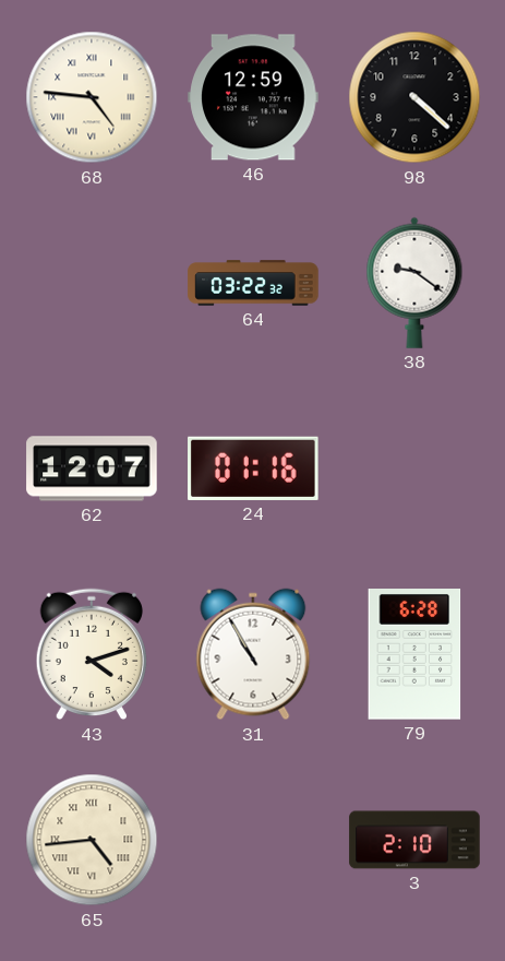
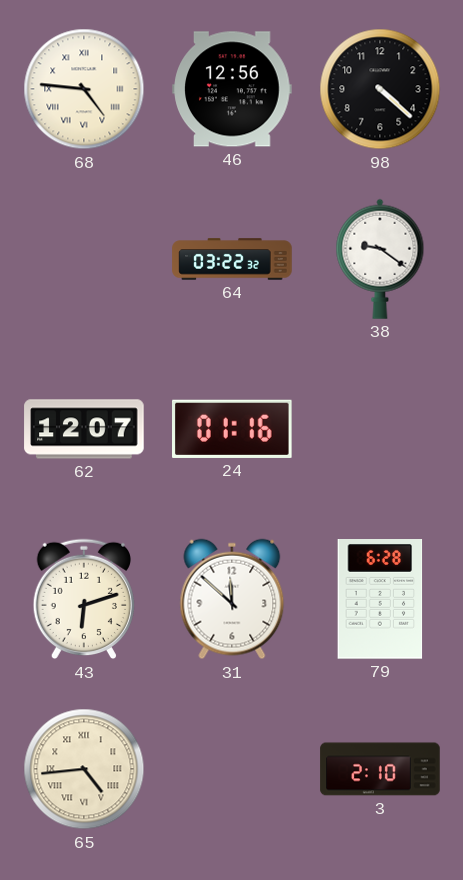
46: 12:59 -> 12:56
43: 4:12 -> 6:12
31: 10:55 -> 11:52
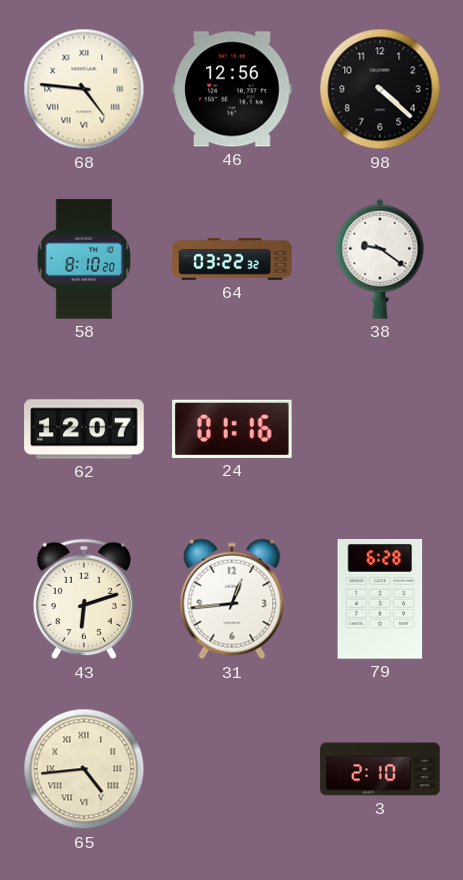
58: none -> 8:10
31: 11:52 -> 12:44
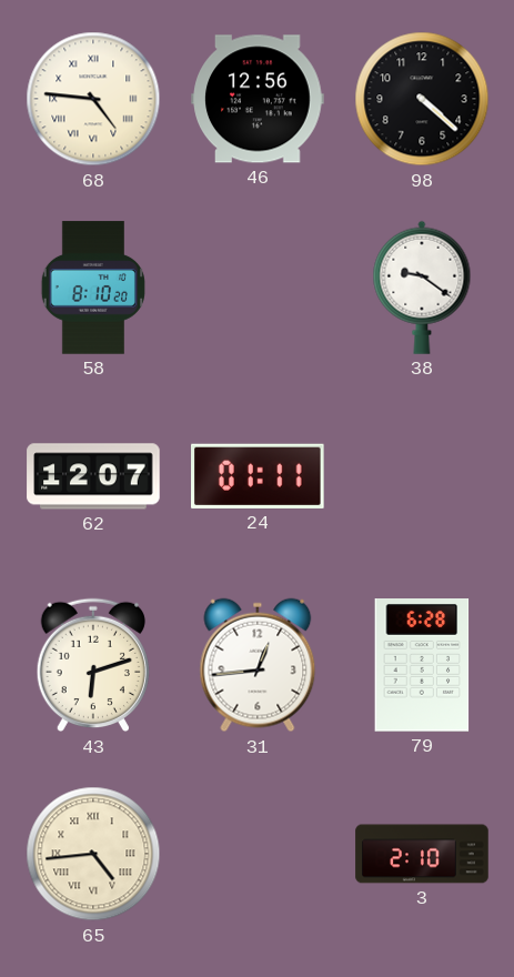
64: 03:22 -> none
24: 01:16 -> 01:11
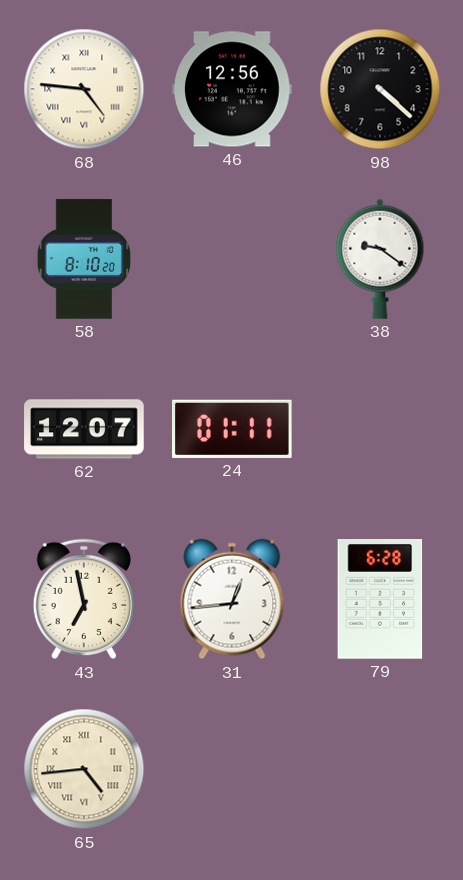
43: 6:12 -> 6:58
3: 2:10 -> none
